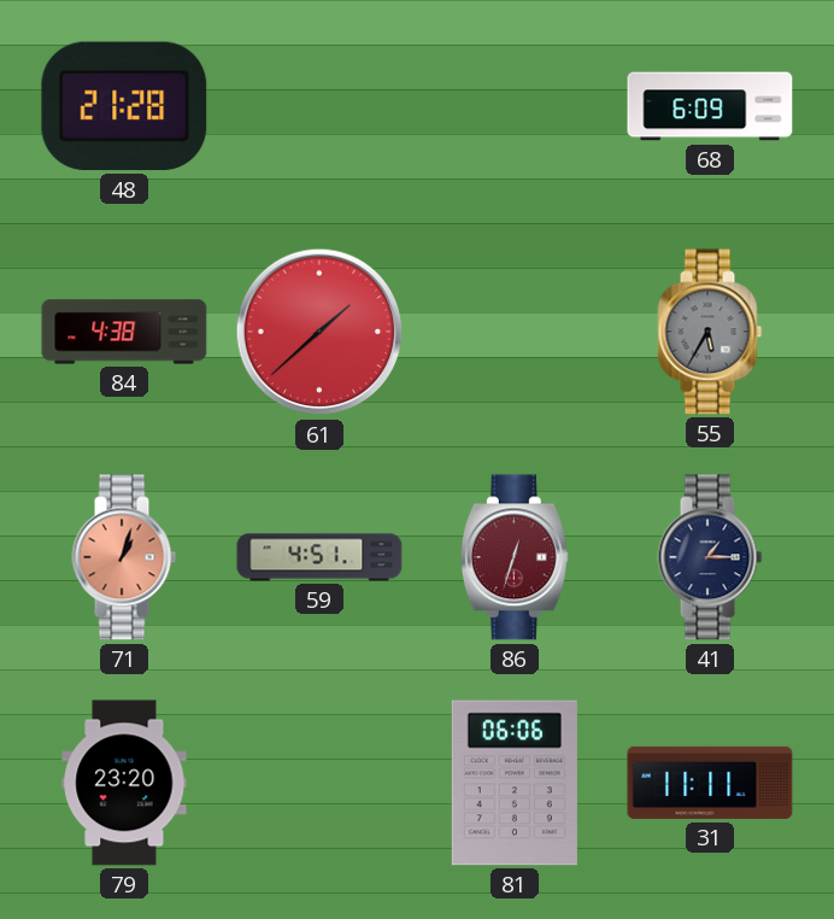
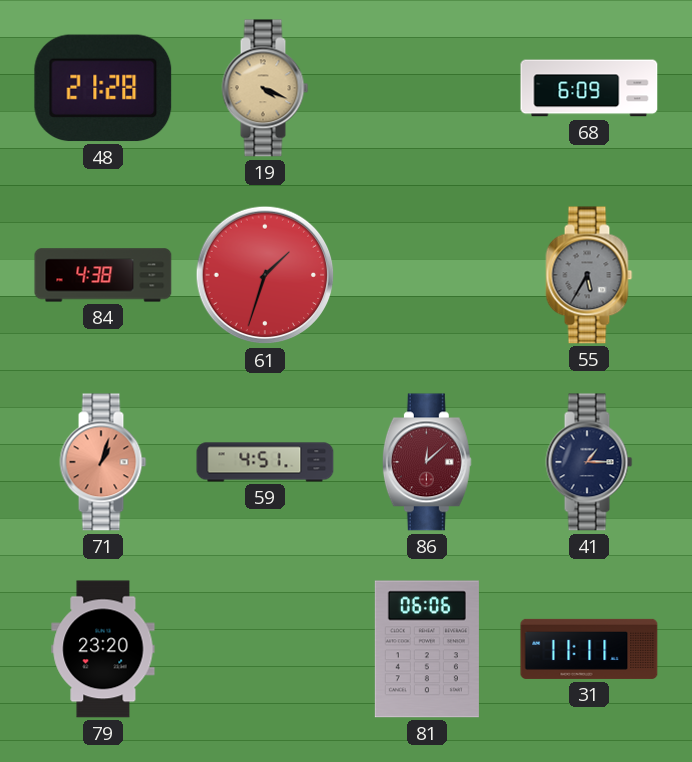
19: none -> 4:19
61: 1:38 -> 1:33
86: 12:33 -> 12:08
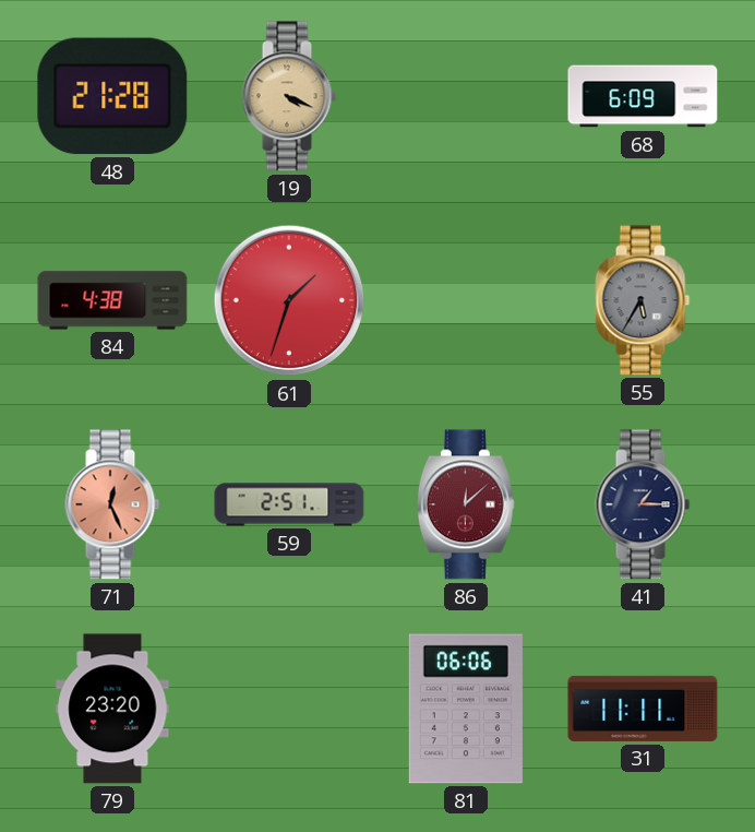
71: 1:03 -> 12:26
59: 4:51 -> 2:51
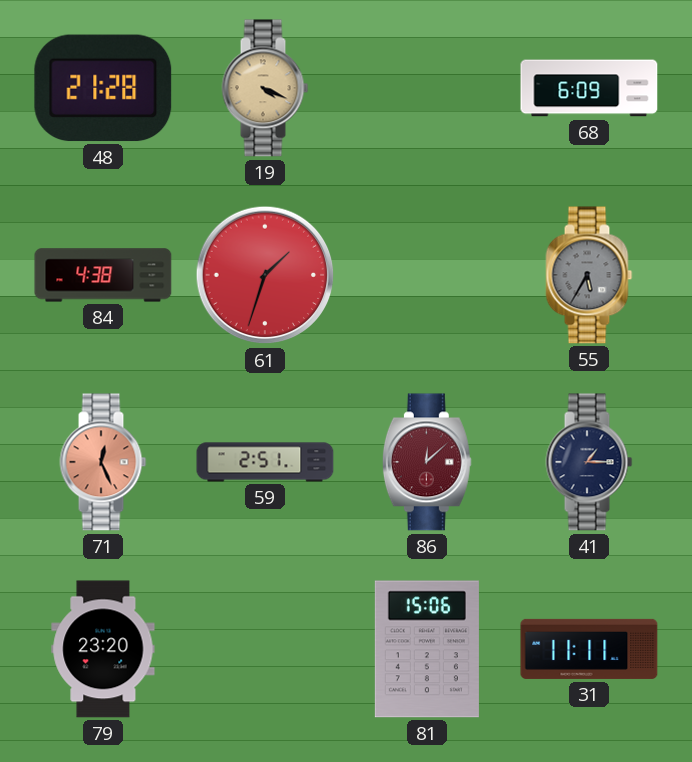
81: 06:06 -> 15:06
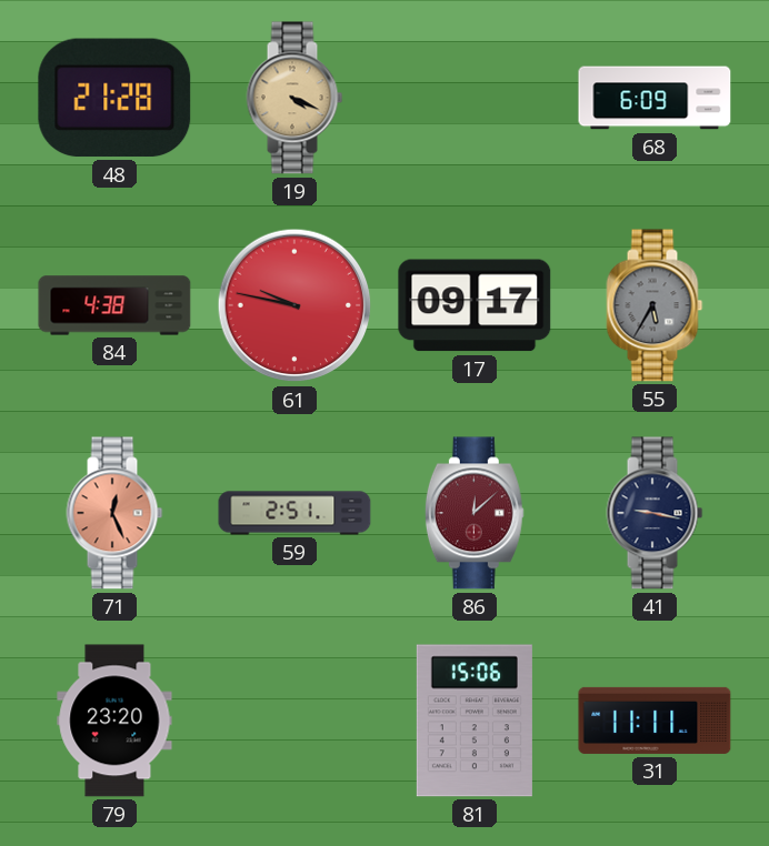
61: 1:33 -> 9:47
17: none -> 09:17
41: 1:15 -> 9:17
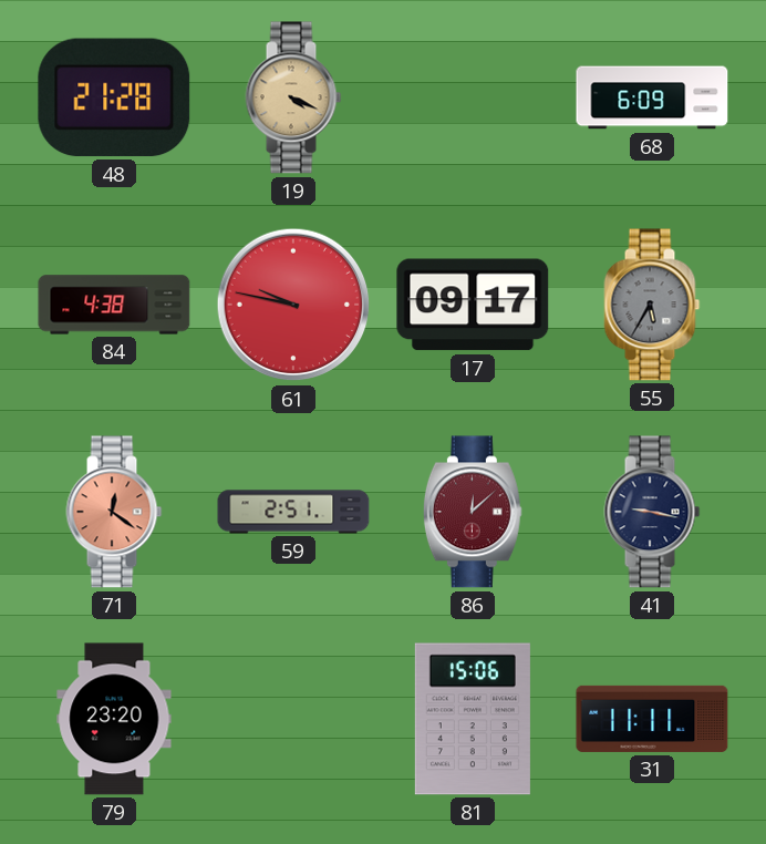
71: 12:26 -> 12:21
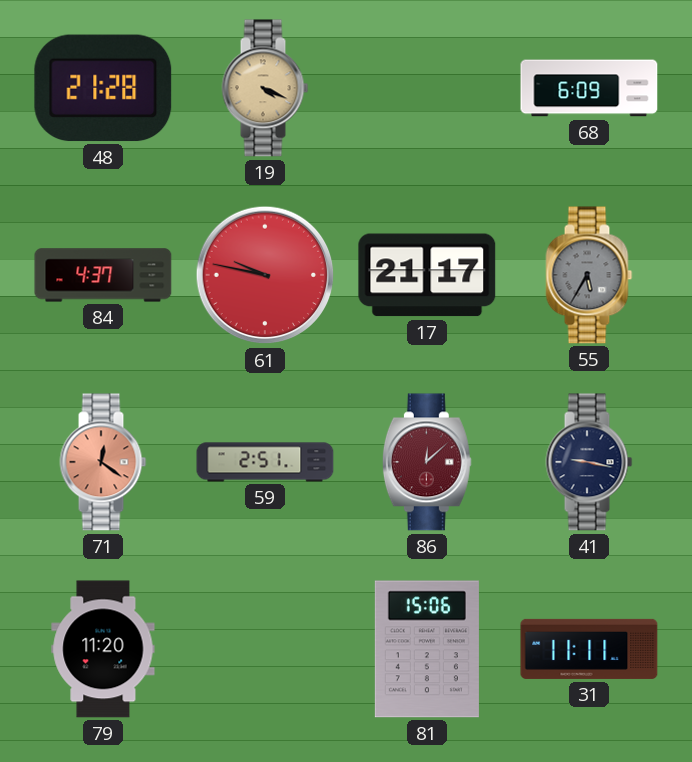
84: 4:38 -> 4:37
17: 09:17 -> 21:17
79: 23:20 -> 11:20
